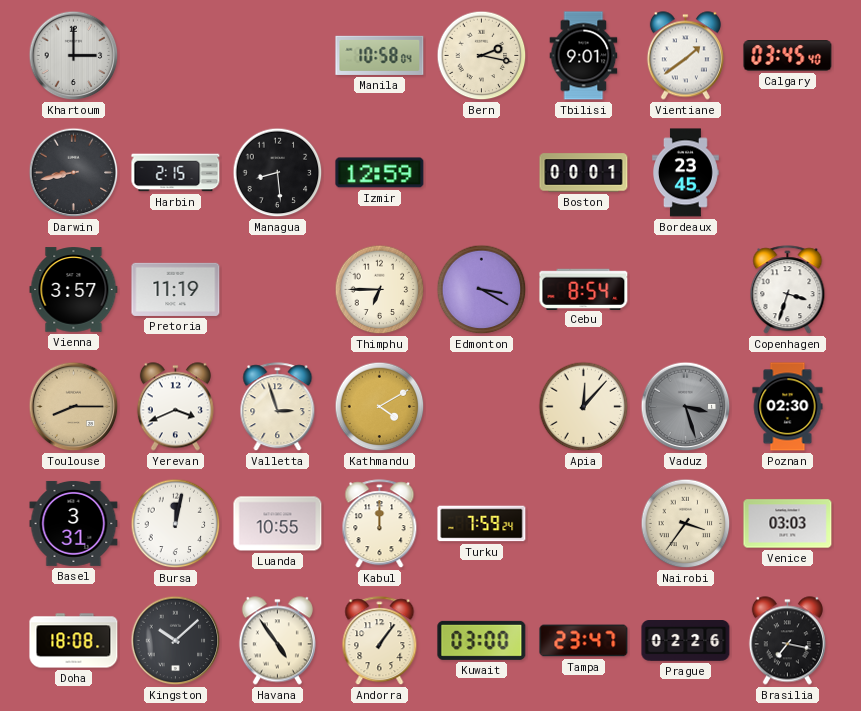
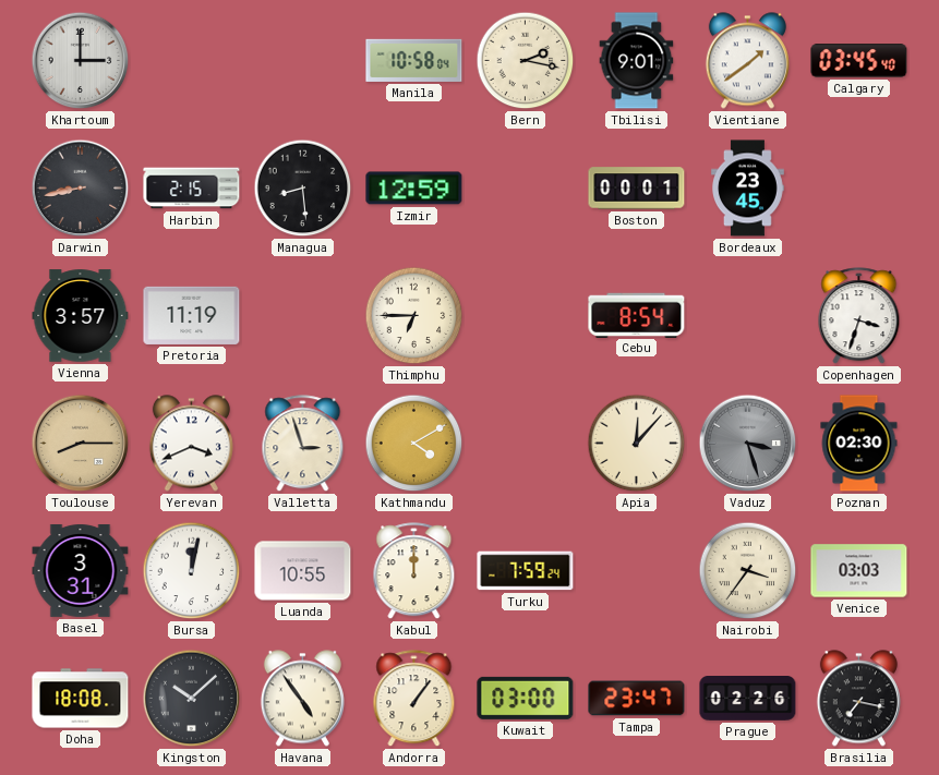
Edmonton: 3:20 -> none
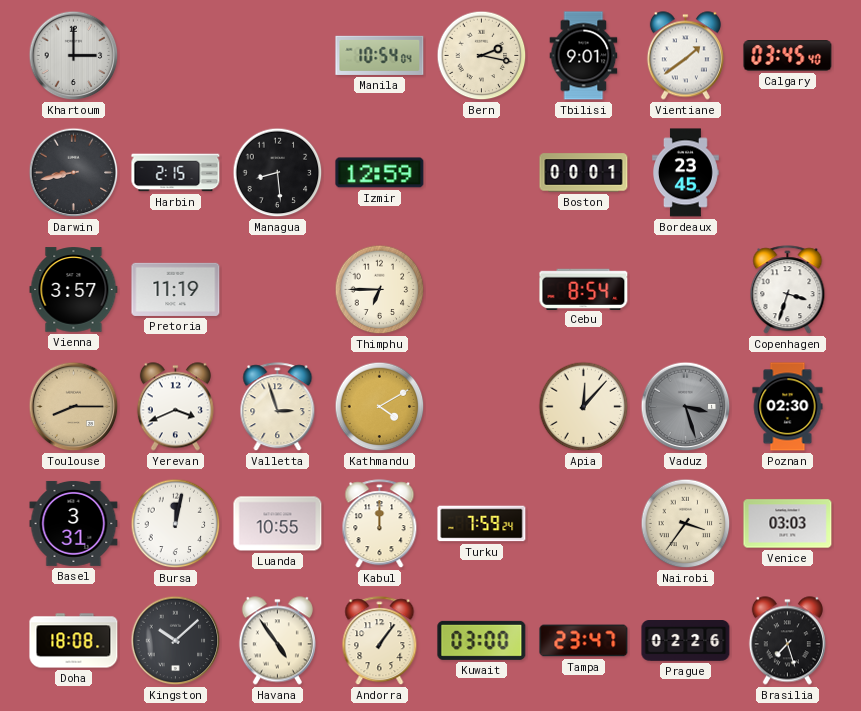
Manila: 10:58 -> 10:54
Brasilia: 7:17 -> 7:27
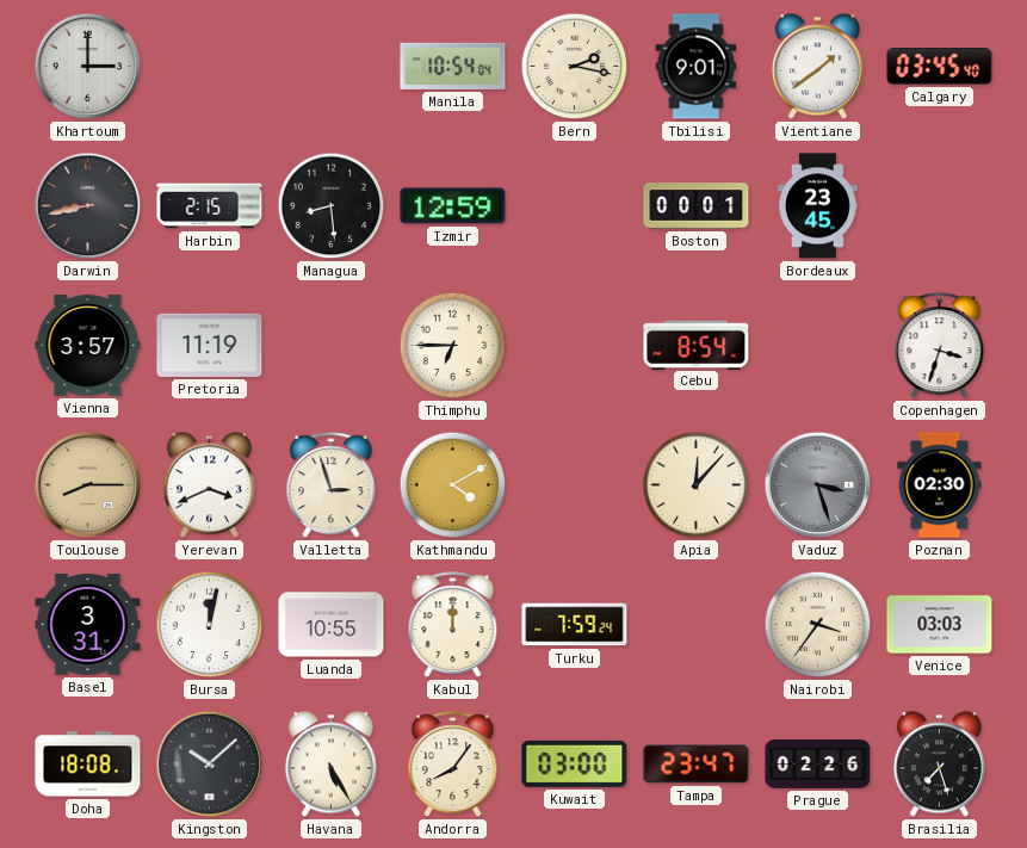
Havana: 4:54 -> 5:25
Andorra: 1:06 -> 8:06
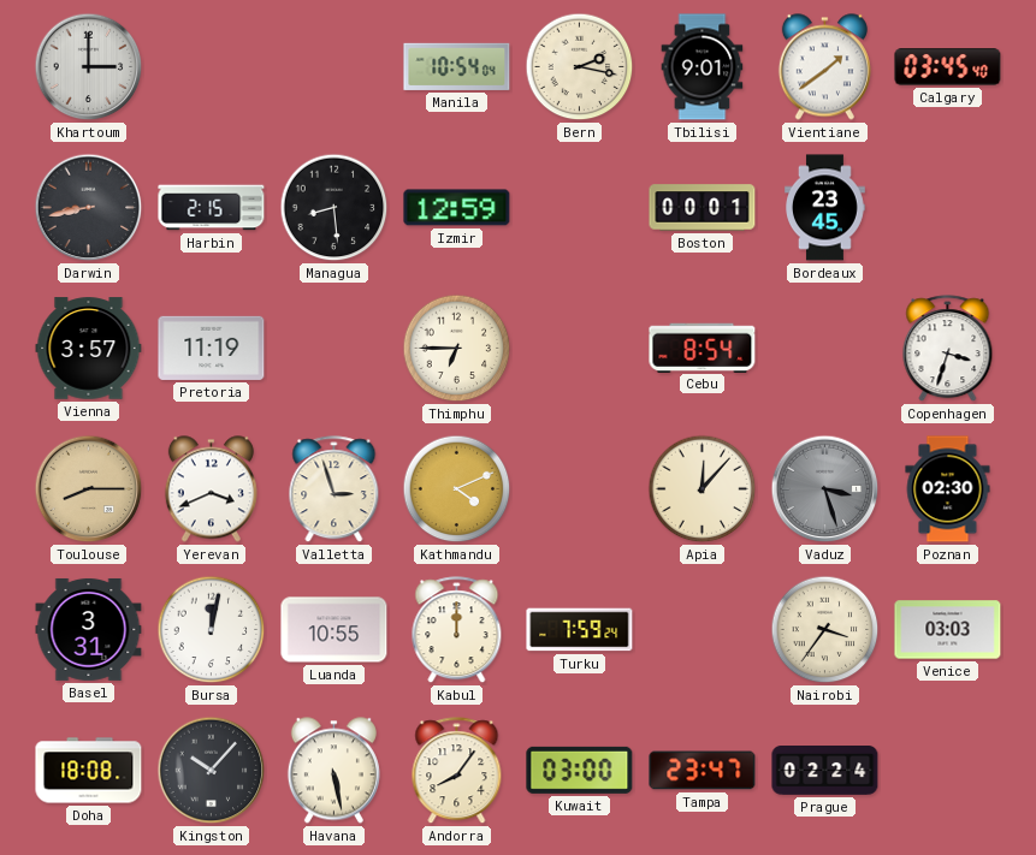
Kathmandu: 4:10 -> 4:11
Kingston: 10:08 -> 10:07
Havana: 5:25 -> 5:28
Prague: 02:26 -> 02:24
Brasilia: 7:27 -> none
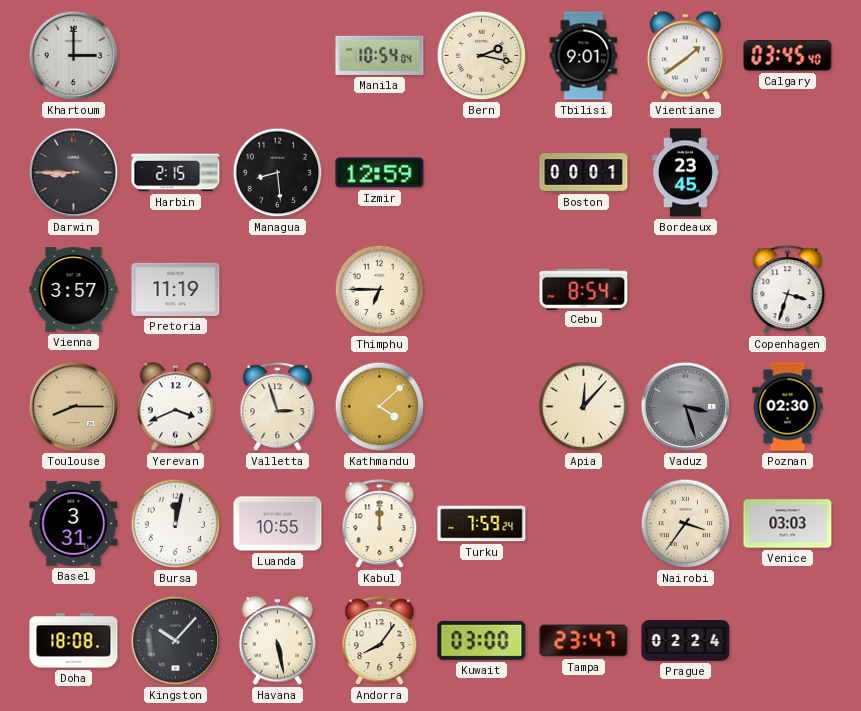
Darwin: 8:43 -> 8:45
Kathmandu: 4:11 -> 4:08
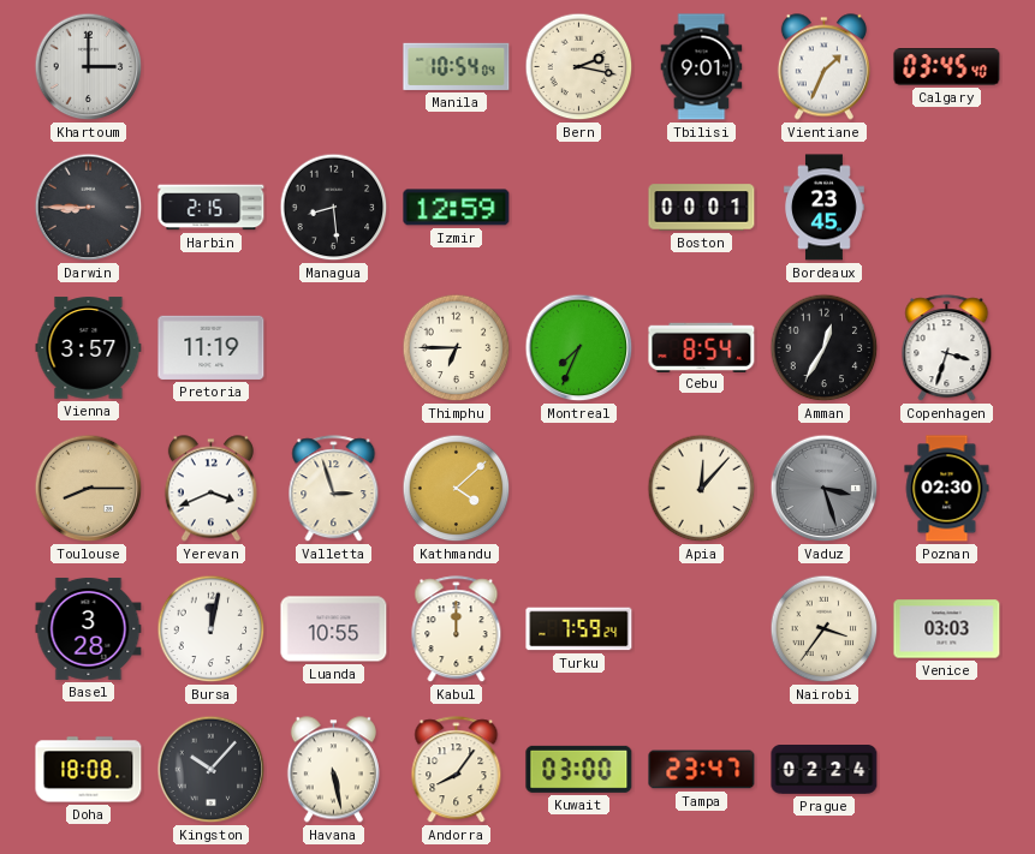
Vientiane: 1:39 -> 1:34
Montreal: none -> 7:34
Amman: none -> 12:35
Basel: 3:31 -> 3:28
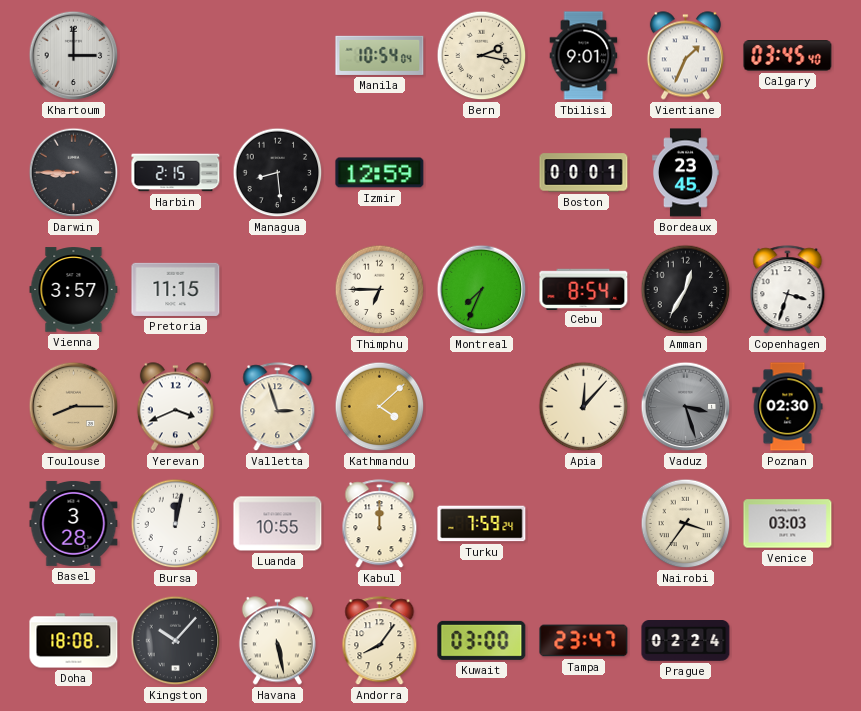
Pretoria: 11:19 -> 11:15
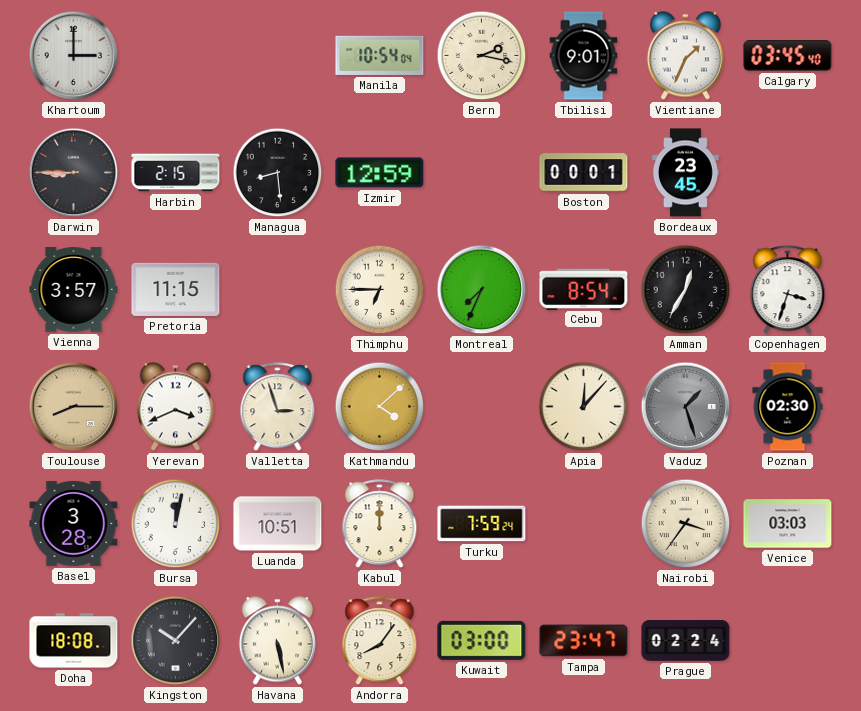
Vaduz: 3:27 -> 1:27
Luanda: 10:55 -> 10:51
